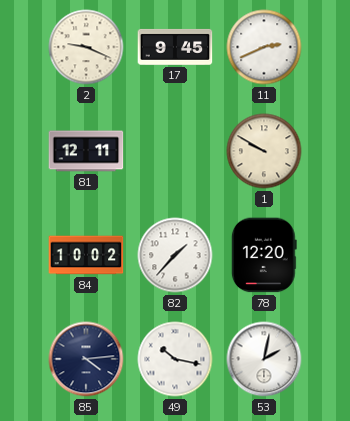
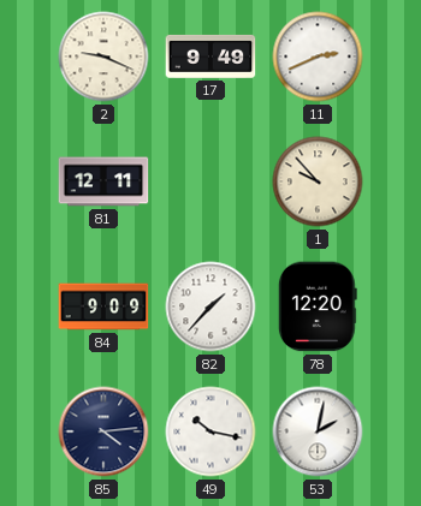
17: 9:45 -> 9:49
1: 9:50 -> 9:53
84: 10:02 -> 9:09
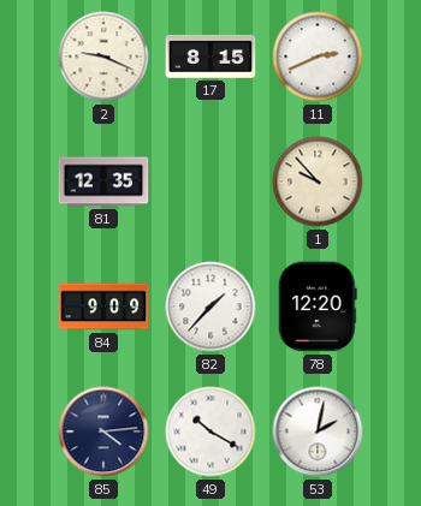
17: 9:49 -> 8:15
81: 12:11 -> 12:35
49: 10:17 -> 10:20
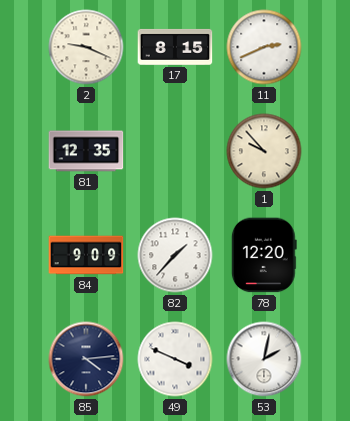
49: 10:20 -> 3:49
